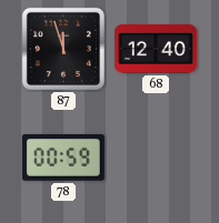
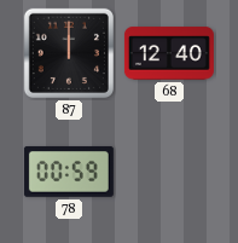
87: 11:57 -> 12:00
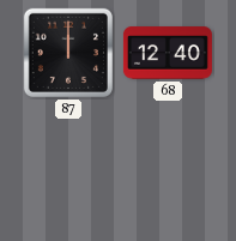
78: 00:59 -> none
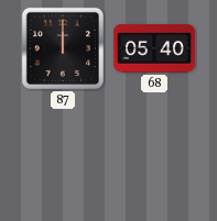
68: 12:40 -> 05:40
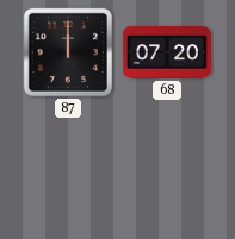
68: 05:40 -> 07:20
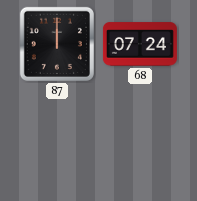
68: 07:20 -> 07:24
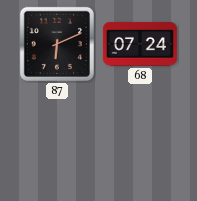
87: 12:00 -> 6:11
